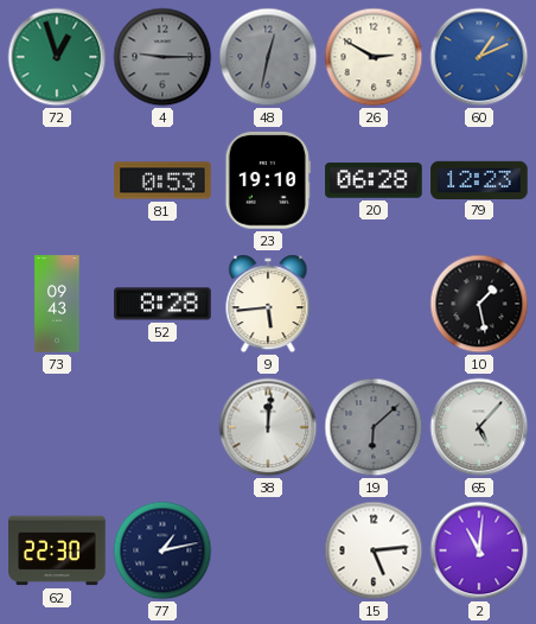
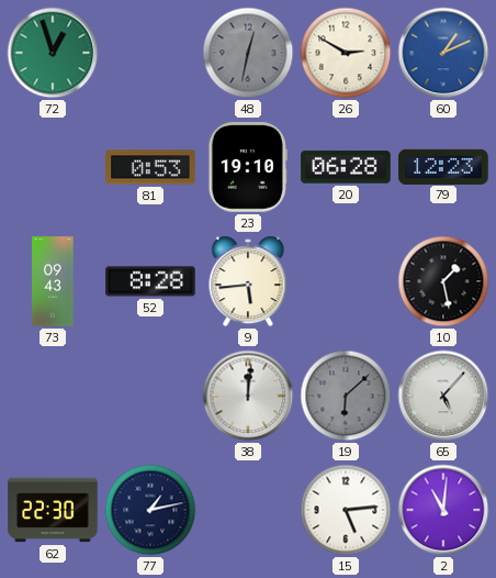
4: 9:15 -> none
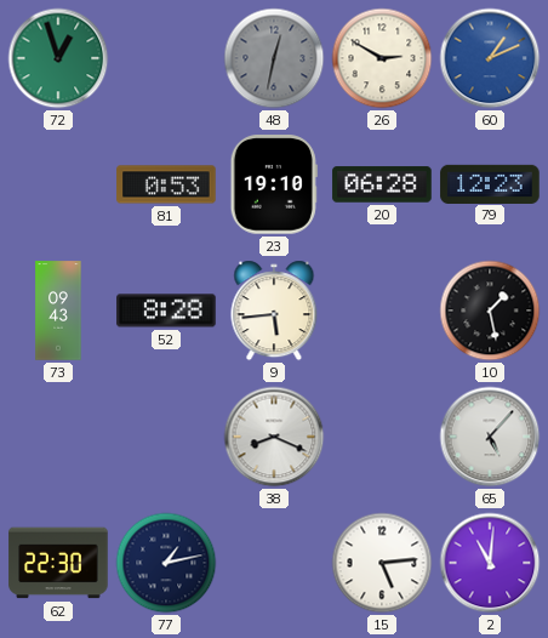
38: 12:01 -> 8:19
19: 6:08 -> none
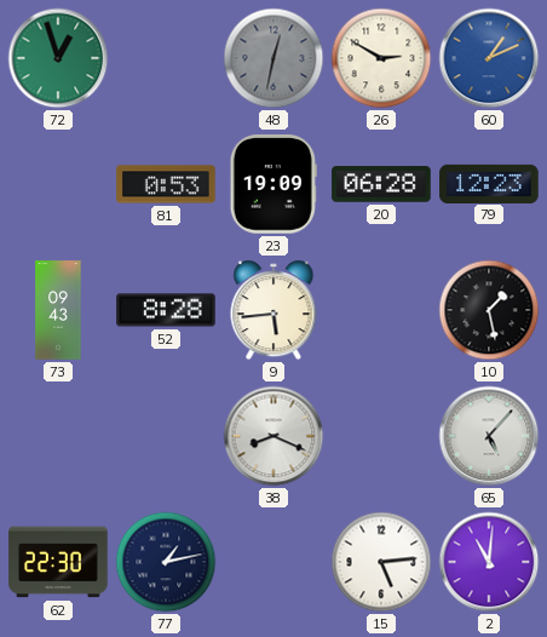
23: 19:10 -> 19:09
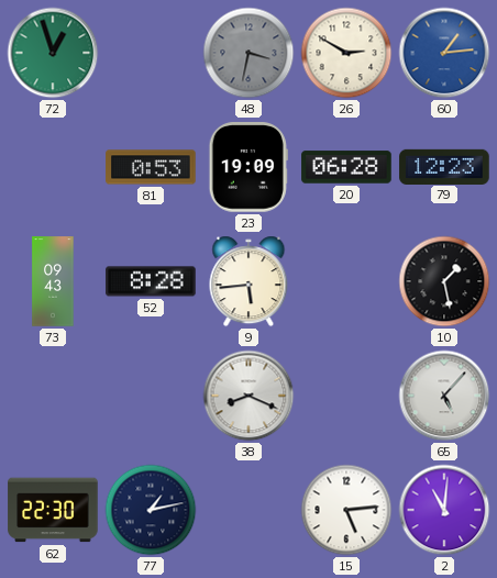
48: 12:32 -> 3:32
60: 1:11 -> 1:14
